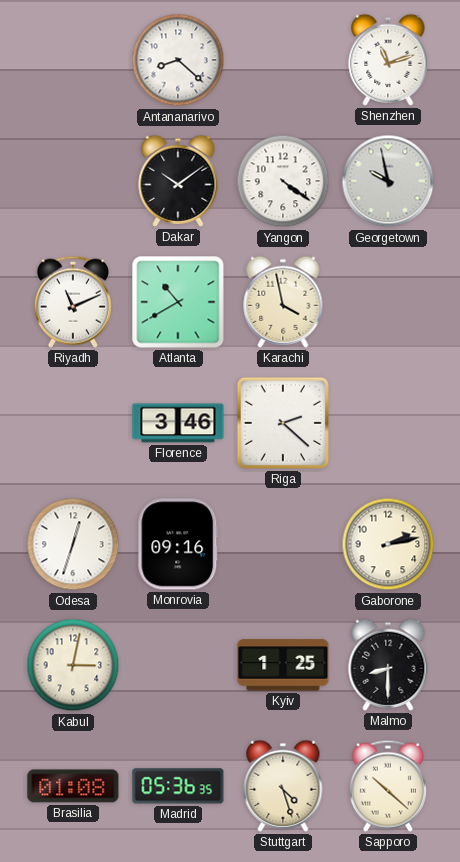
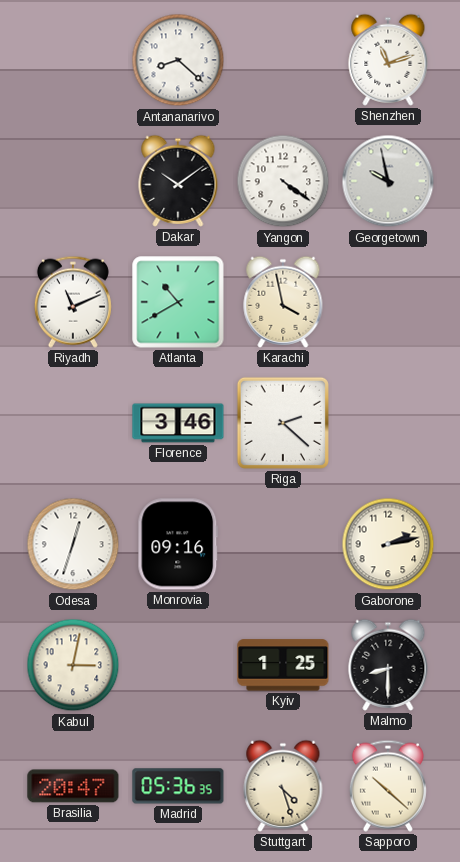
Brasilia: 01:08 -> 20:47
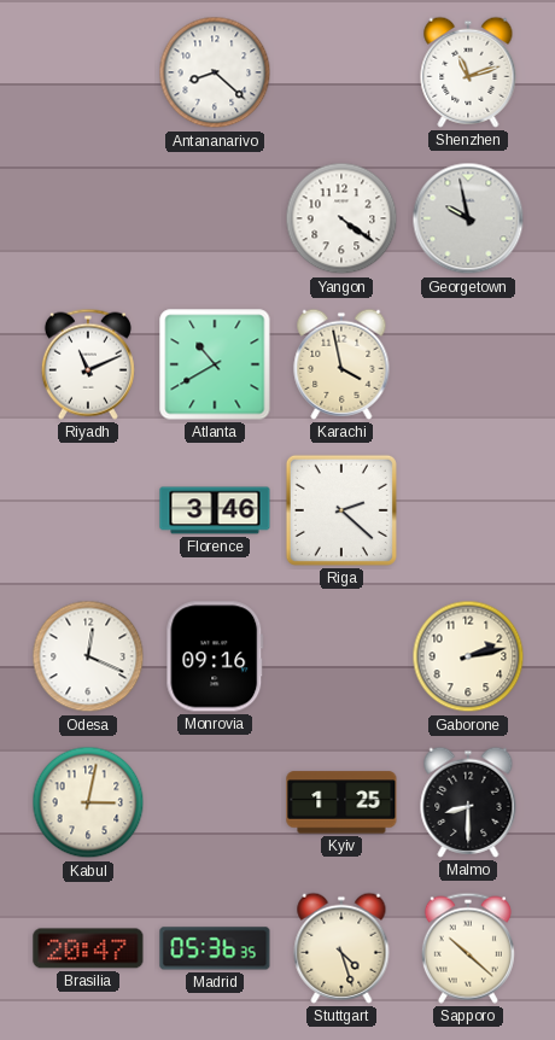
Dakar: 10:09 -> none
Odesa: 12:33 -> 12:19
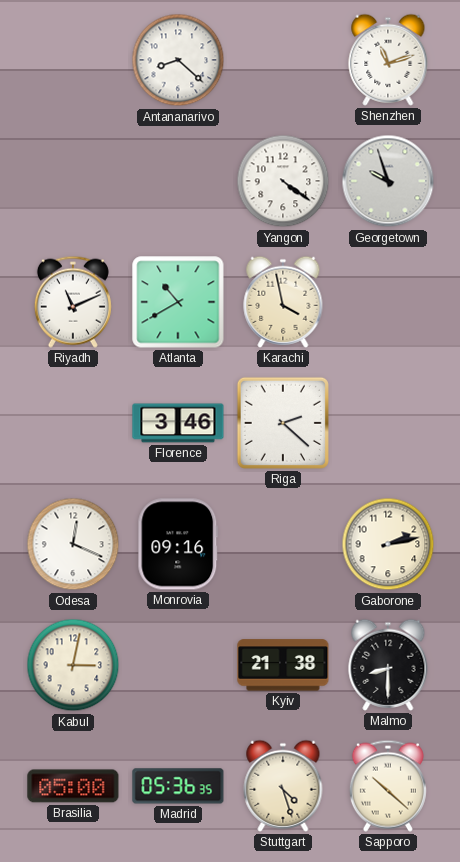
Georgetown: 9:58 -> 9:57
Kyiv: 1:25 -> 21:38
Brasilia: 20:47 -> 05:00
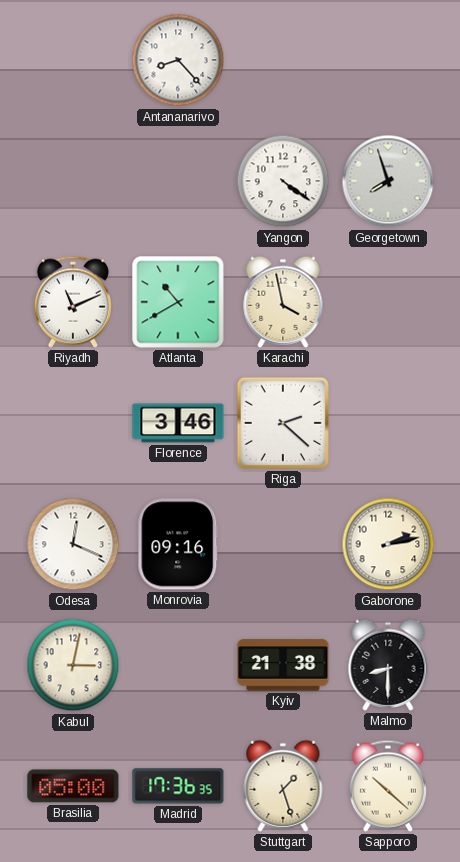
Antananarivo: 8:22 -> 8:23
Shenzhen: 11:12 -> none
Georgetown: 9:57 -> 7:57
Madrid: 05:36 -> 17:36
Stuttgart: 4:27 -> 1:27
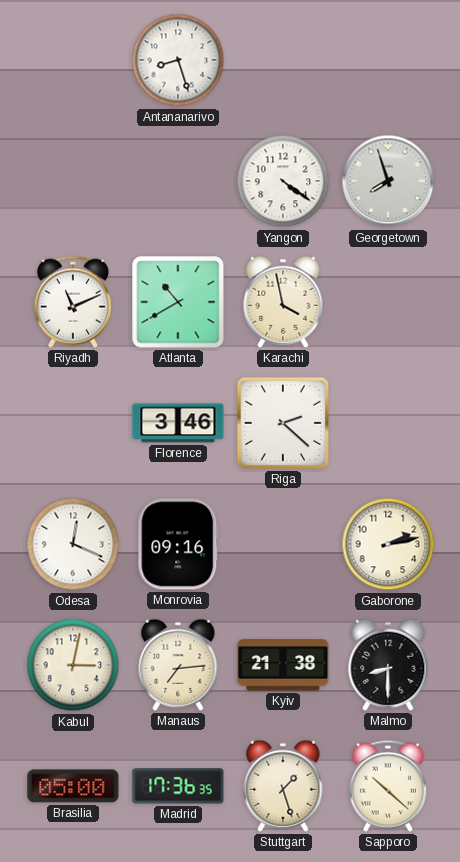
Antananarivo: 8:23 -> 8:27
Manaus: none -> 7:14
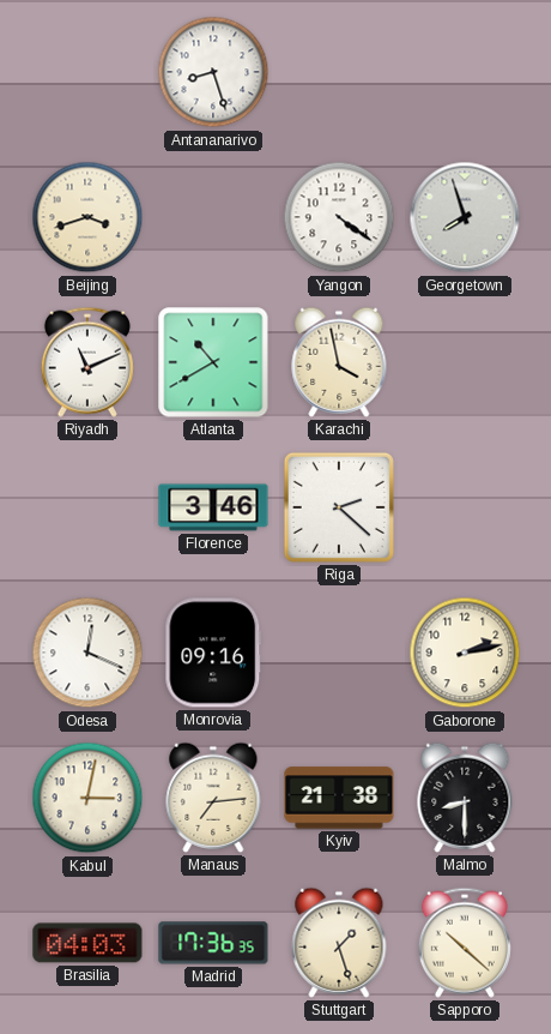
Beijing: none -> 3:42
Brasilia: 05:00 -> 04:03
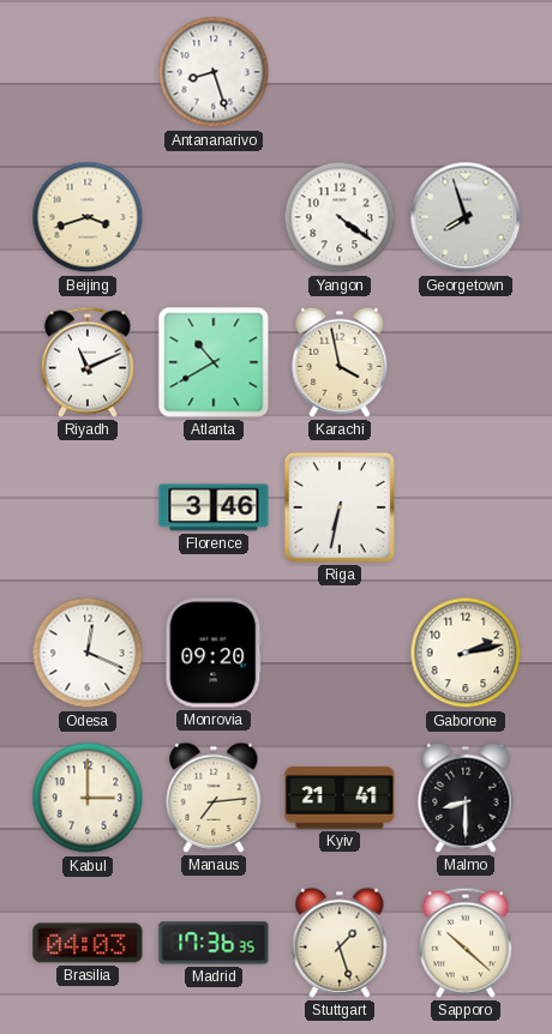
Riga: 2:22 -> 6:32
Monrovia: 09:16 -> 09:20
Kabul: 3:02 -> 3:00
Kyiv: 21:38 -> 21:41
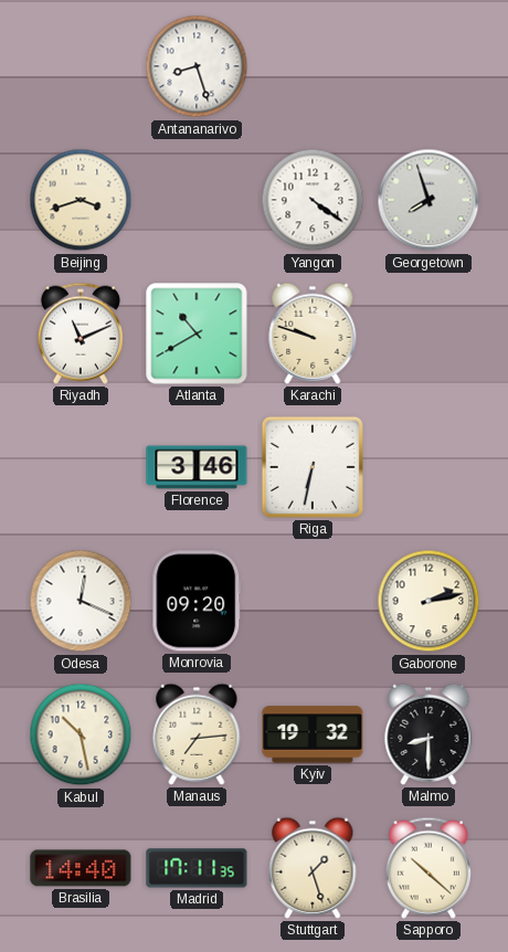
Karachi: 3:58 -> 9:48
Kabul: 3:00 -> 10:28
Kyiv: 21:41 -> 19:32
Brasilia: 04:03 -> 14:40
Madrid: 17:36 -> 17:11
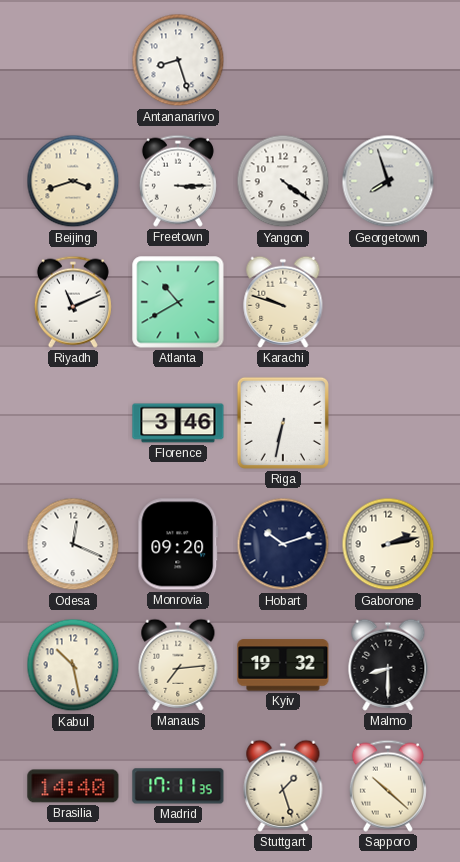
Freetown: none -> 3:15
Hobart: none -> 10:12
